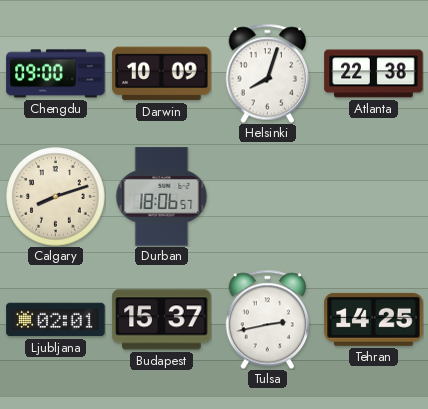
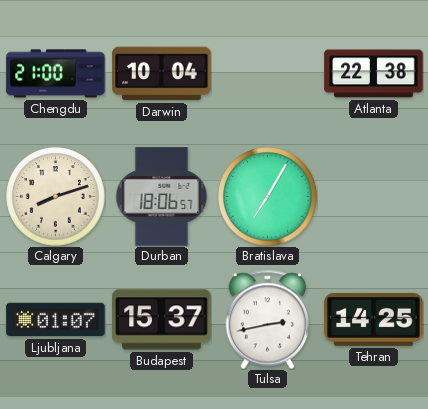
Chengdu: 09:00 -> 21:00
Darwin: 10:09 -> 10:04
Helsinki: 8:03 -> none
Bratislava: none -> 7:05
Ljubljana: 02:01 -> 01:07
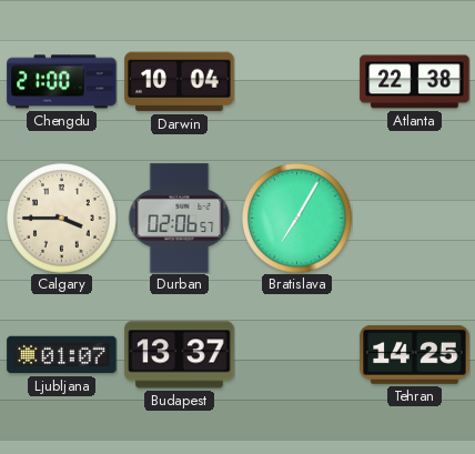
Calgary: 8:12 -> 3:45
Durban: 18:06 -> 02:06
Budapest: 15:37 -> 13:37
Tulsa: 2:43 -> none
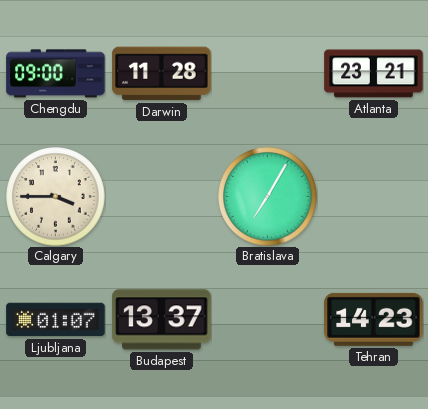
Chengdu: 21:00 -> 09:00
Darwin: 10:04 -> 11:28
Atlanta: 22:38 -> 23:21
Durban: 02:06 -> none
Tehran: 14:25 -> 14:23
